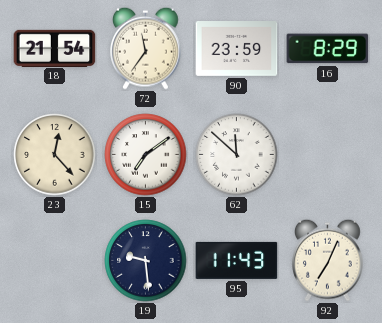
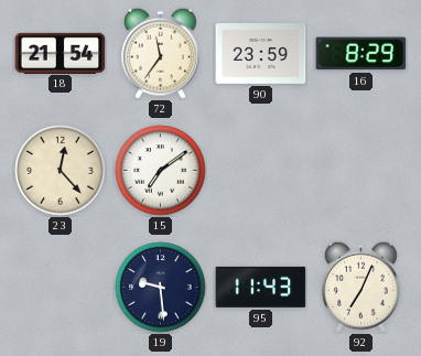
62: 11:52 -> none
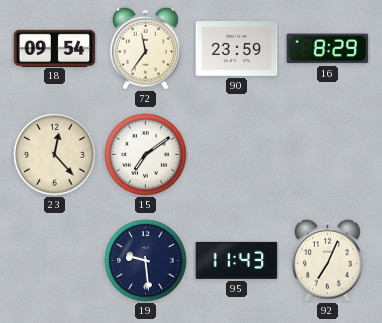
18: 21:54 -> 09:54
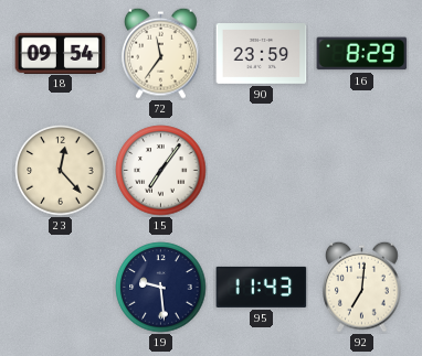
15: 7:09 -> 7:06
92: 7:04 -> 7:01
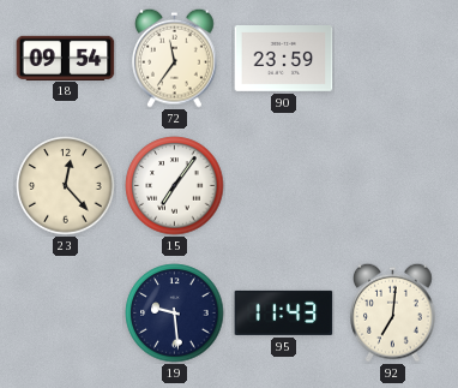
16: 8:29 -> none
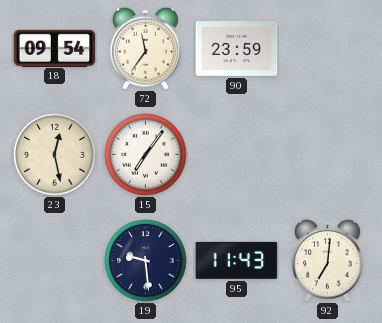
23: 12:23 -> 12:28
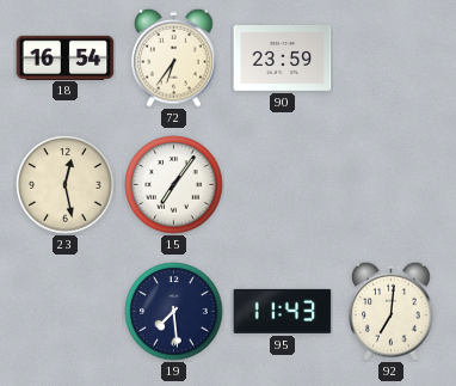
18: 09:54 -> 16:54
72: 11:36 -> 6:36
19: 9:29 -> 7:29
